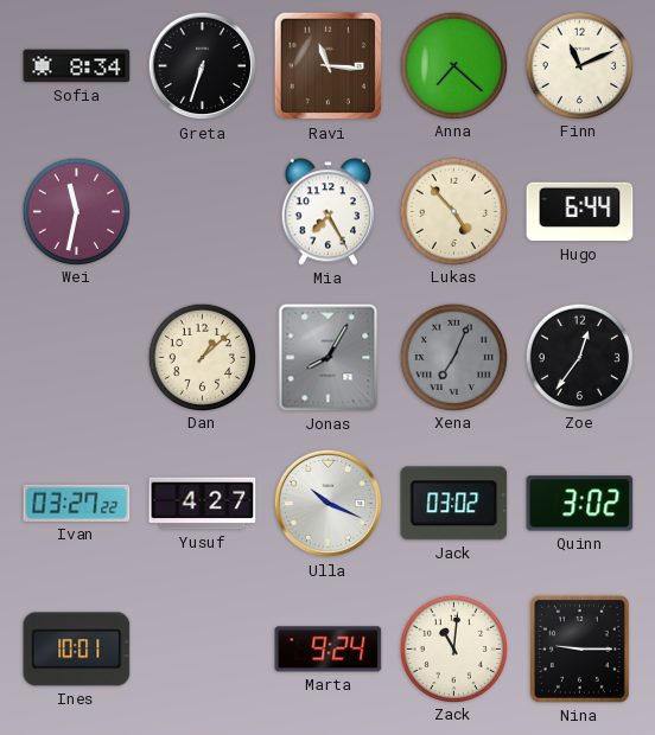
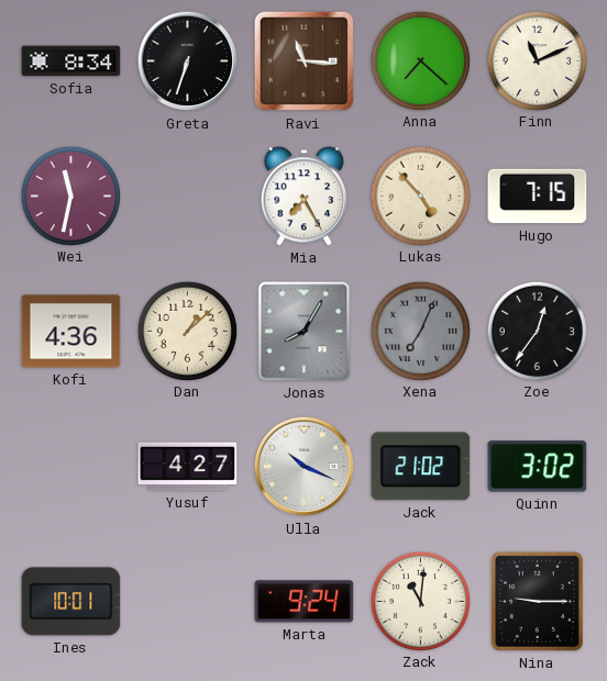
Hugo: 6:44 -> 7:15
Kofi: none -> 4:36
Ivan: 03:27 -> none
Jack: 03:02 -> 21:02
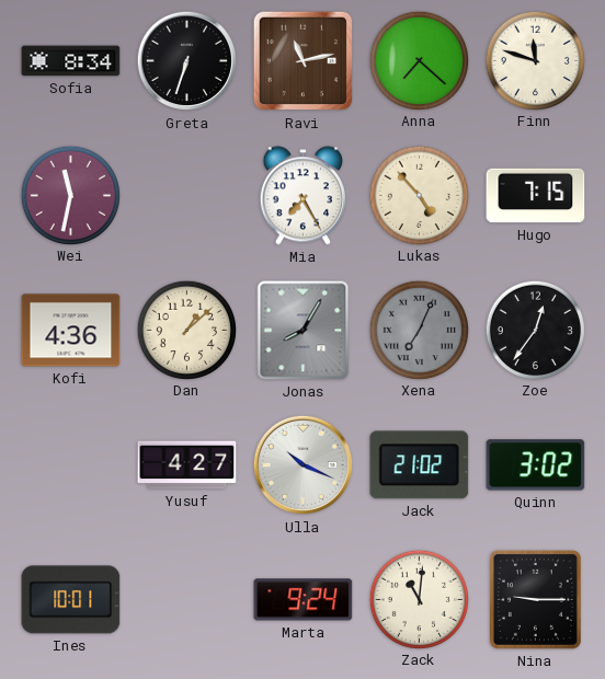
Ravi: 11:16 -> 11:13
Finn: 11:11 -> 11:48
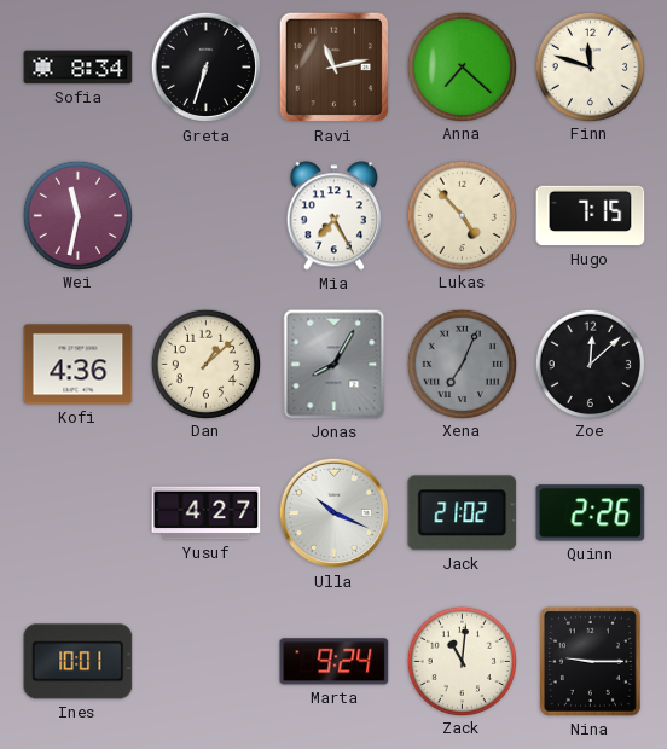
Zoe: 12:36 -> 12:08
Quinn: 3:02 -> 2:26
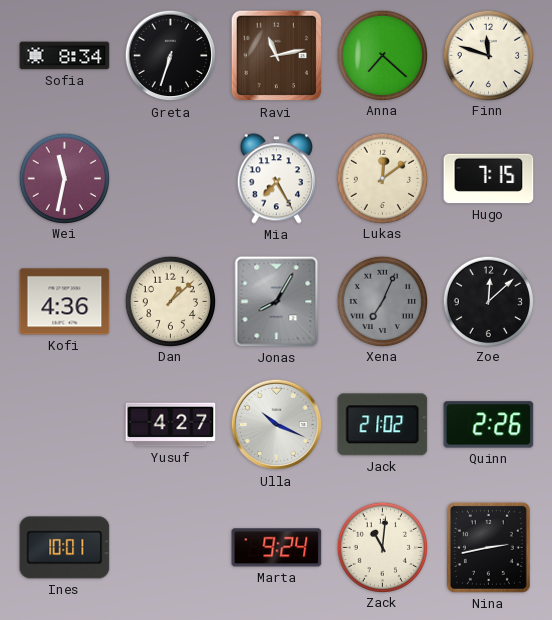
Lukas: 4:53 -> 12:09
Nina: 9:15 -> 2:43
